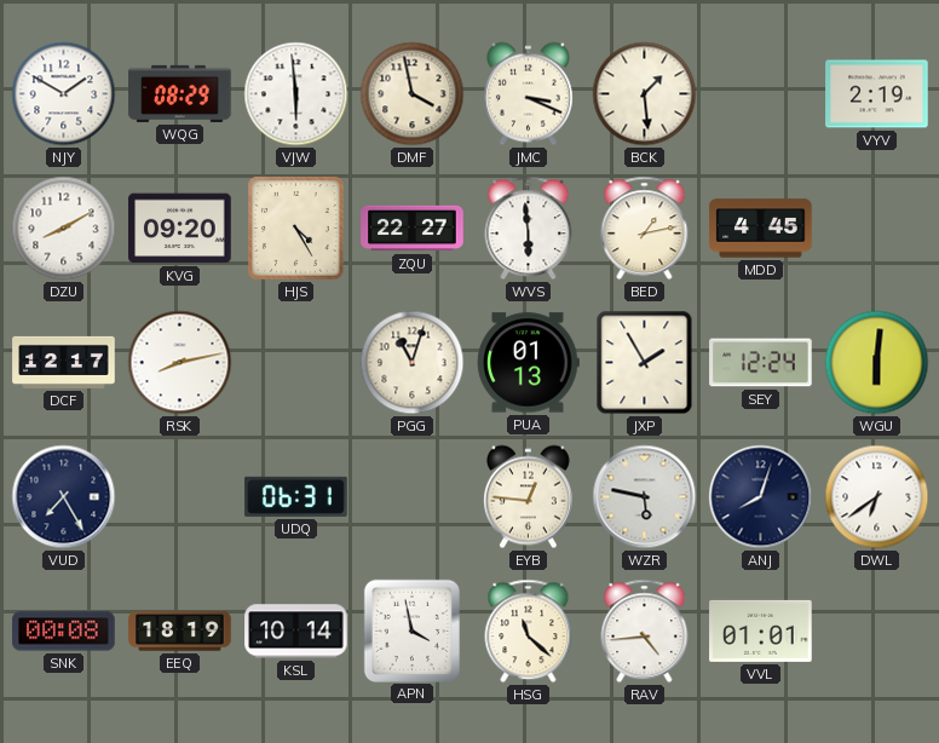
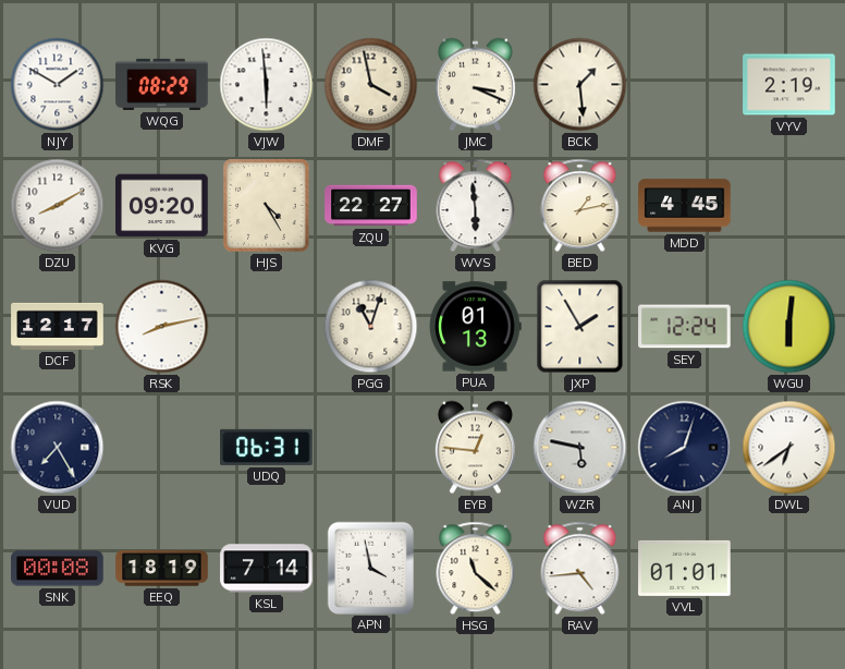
KSL: 10:14 -> 7:14
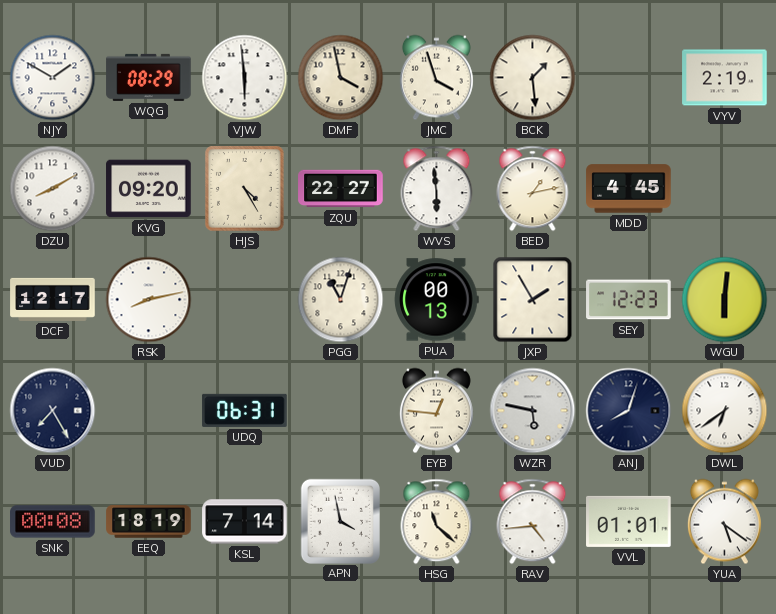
JMC: 3:19 -> 3:57
PUA: 01:13 -> 00:13
SEY: 12:24 -> 12:23
YUA: none -> 5:21
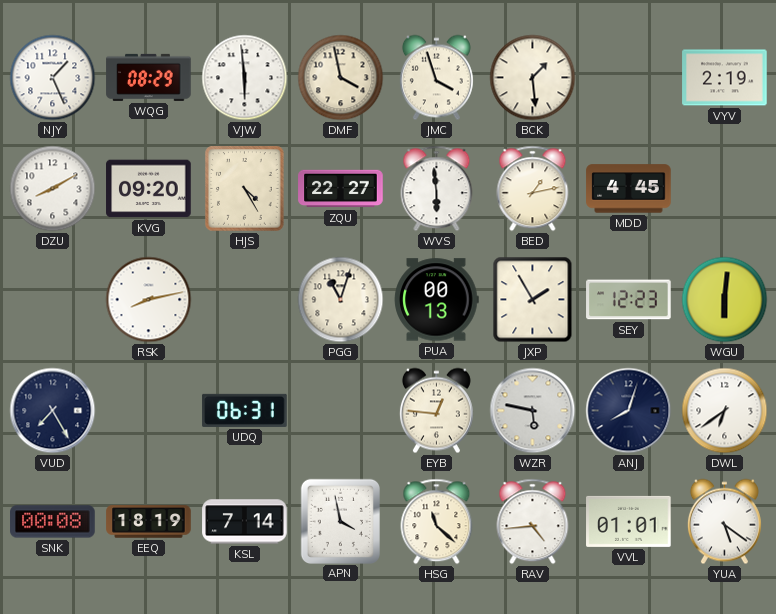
NJY: 1:50 -> 1:26
DCF: 12:17 -> none
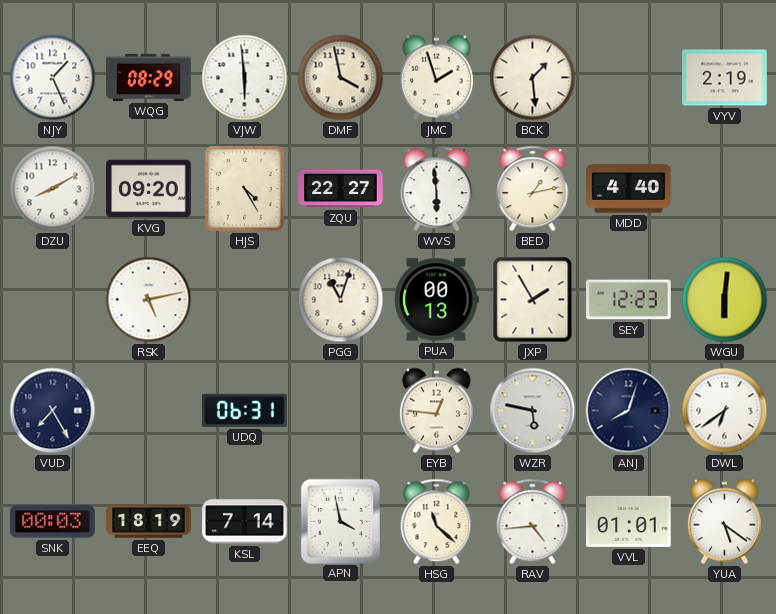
JMC: 3:57 -> 1:57
MDD: 4:45 -> 4:40
RSK: 8:13 -> 5:13
SNK: 00:08 -> 00:03
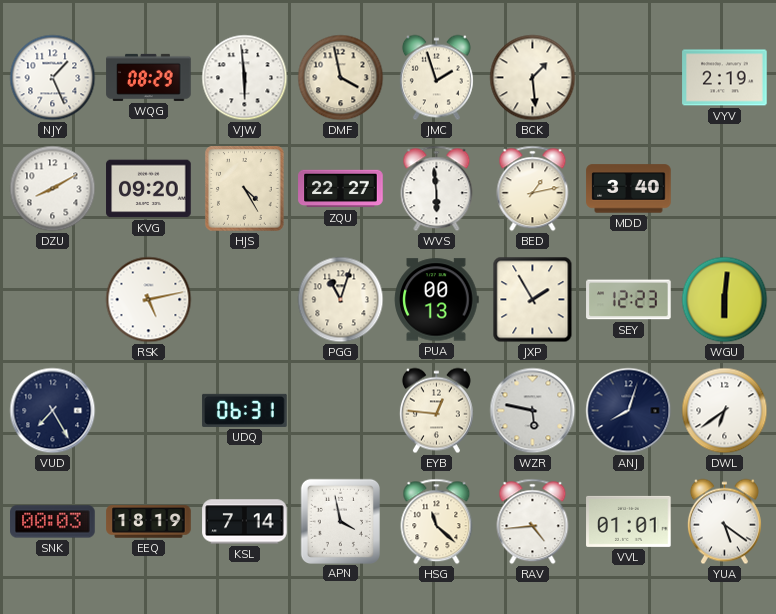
MDD: 4:40 -> 3:40
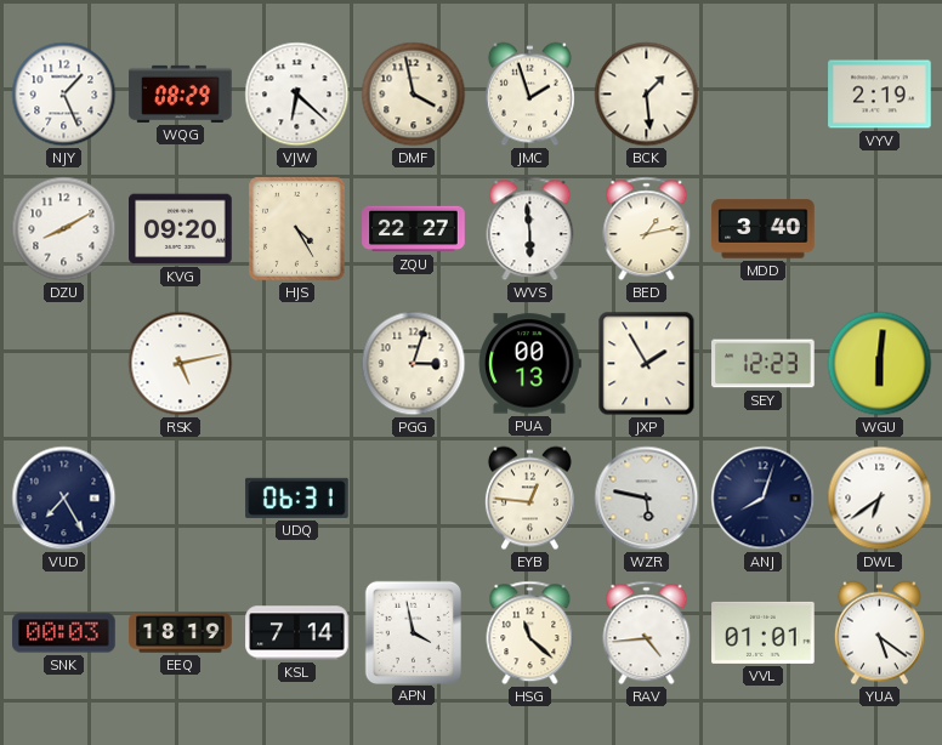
VJW: 5:59 -> 6:22
PGG: 11:03 -> 3:03
